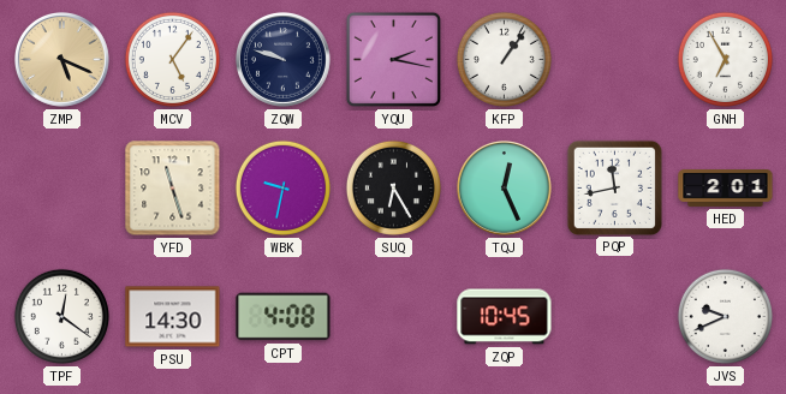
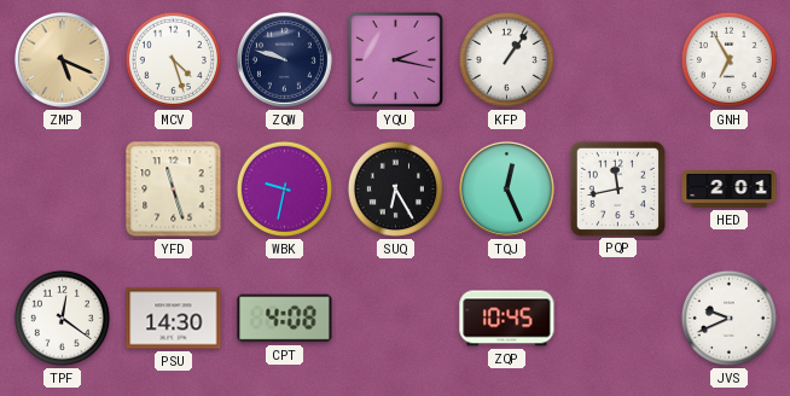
MCV: 5:06 -> 4:27
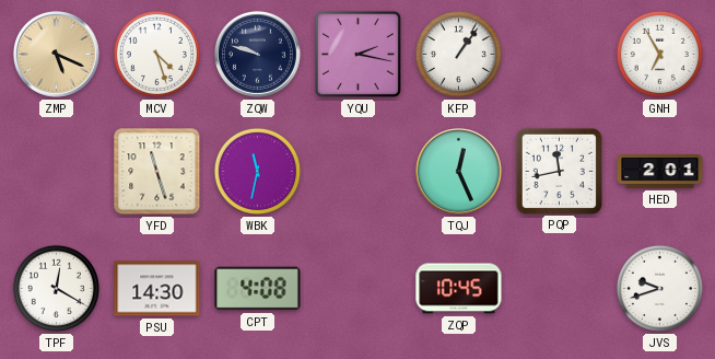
WBK: 9:32 -> 11:32
SUQ: 6:25 -> none
TPF: 12:21 -> 12:20
JVS: 9:41 -> 9:42
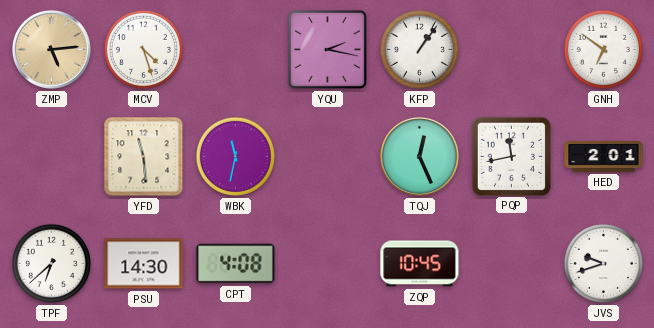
ZMP: 5:19 -> 5:14
ZQW: 9:48 -> none
GNH: 6:55 -> 6:51
YFD: 11:27 -> 11:29
TPF: 12:20 -> 6:38
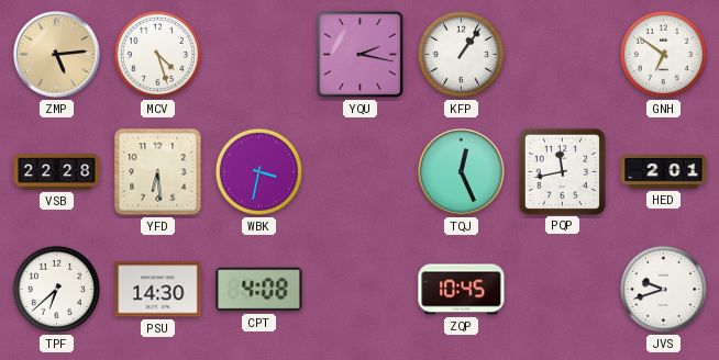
VSB: none -> 22:28
YFD: 11:29 -> 6:29
WBK: 11:32 -> 3:32
